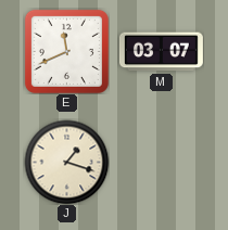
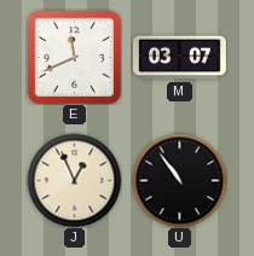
J: 1:18 -> 12:56
U: none -> 10:54
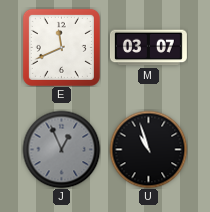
J dial: cream -> grey
U: 10:54 -> 10:57
